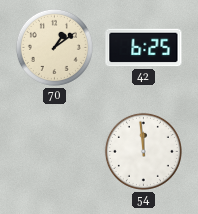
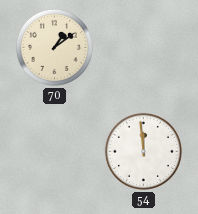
42: 6:25 -> none
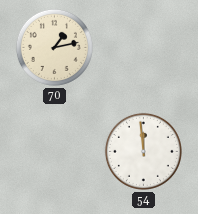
70: 1:09 -> 1:13
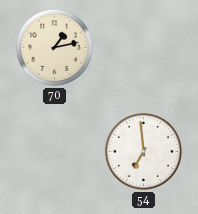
54: 11:59 -> 6:59
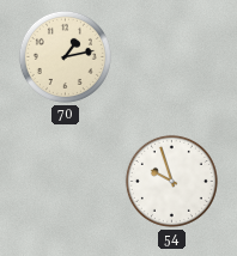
54: 6:59 -> 9:57
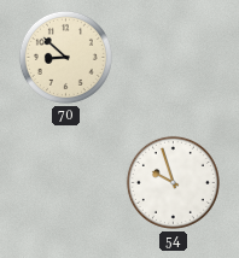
70: 1:13 -> 8:52
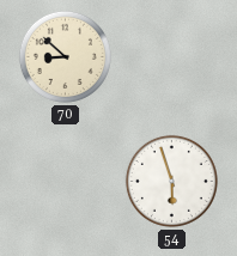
54: 9:57 -> 5:57
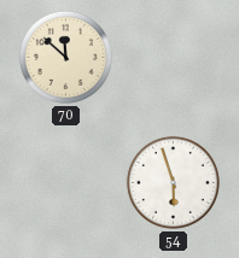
70: 8:52 -> 11:52
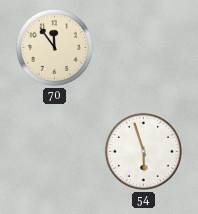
70: 11:52 -> 11:54
